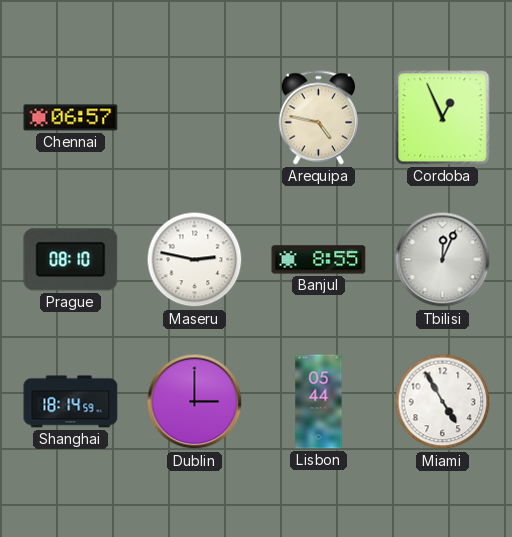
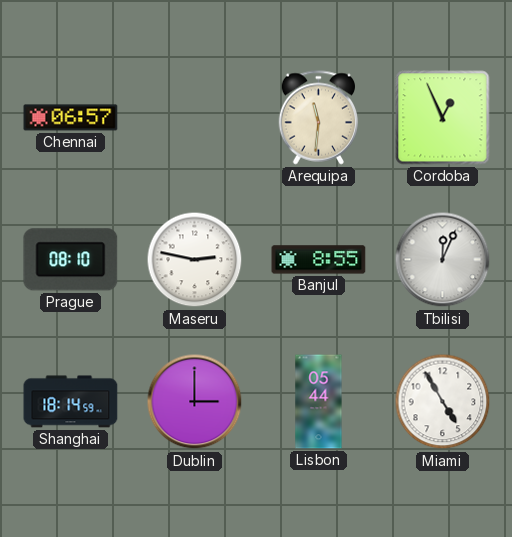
Arequipa: 4:47 -> 11:31
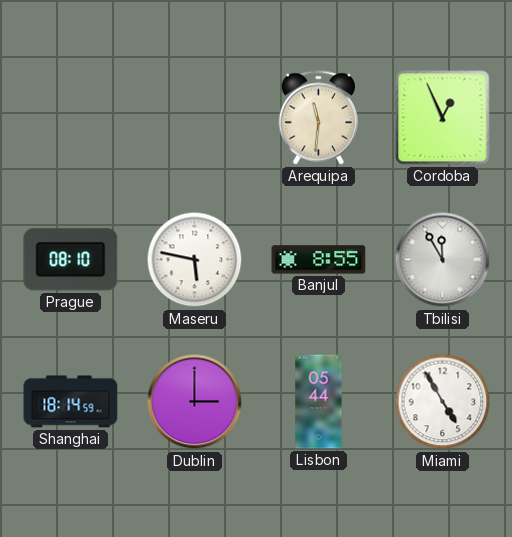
Chennai: 06:57 -> none
Maseru: 2:47 -> 5:47
Tbilisi: 12:04 -> 11:55
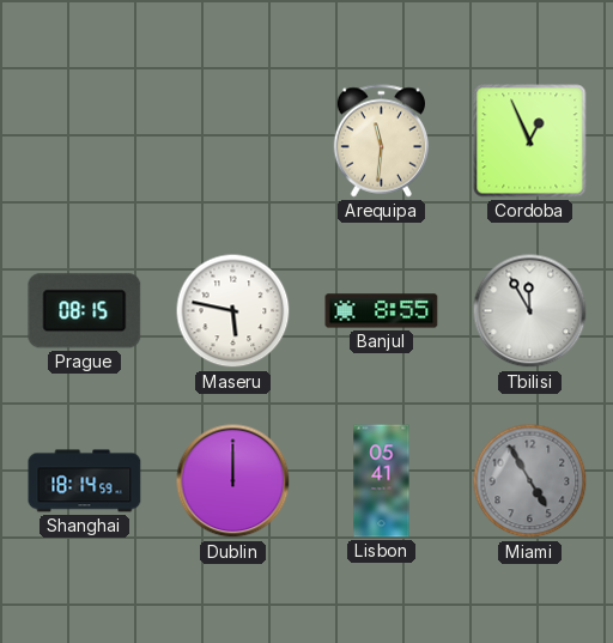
Prague: 08:10 -> 08:15
Dublin: 3:00 -> 12:00
Lisbon: 05:44 -> 05:41
Miami dial: white -> grey
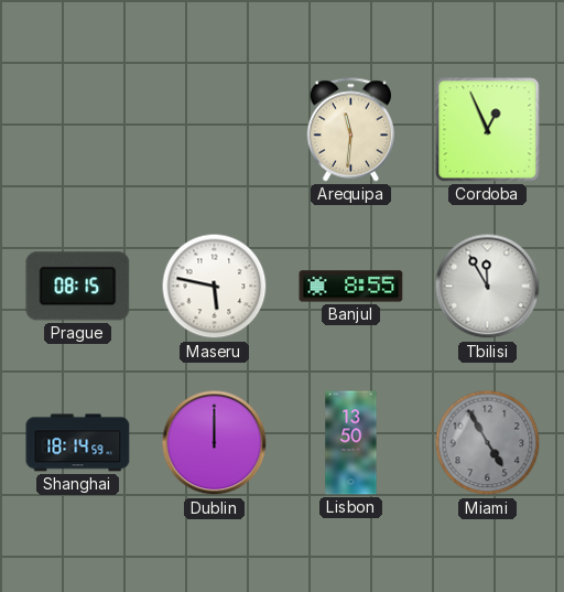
Lisbon: 05:41 -> 13:50
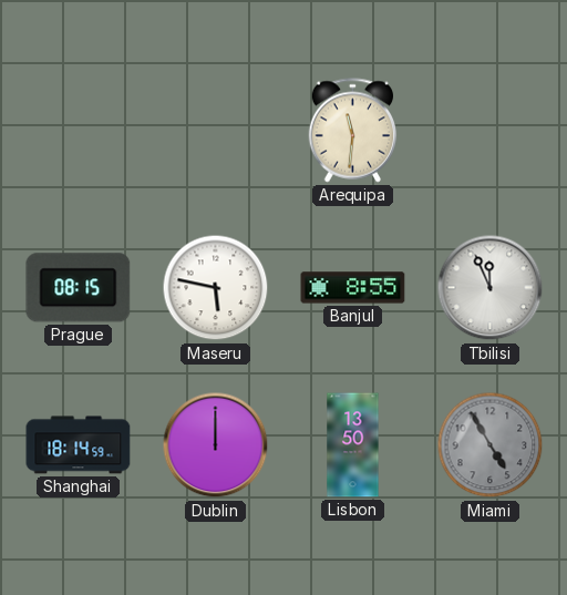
Cordoba: 12:56 -> none
Tbilisi: 11:55 -> 11:56
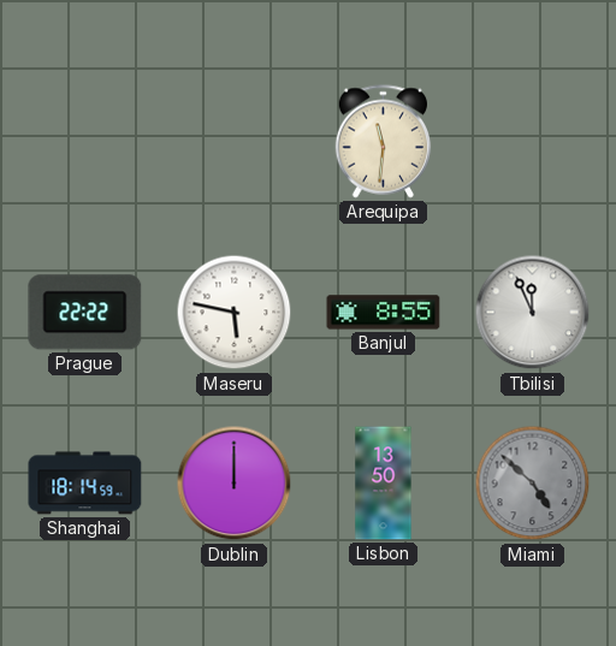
Prague: 08:15 -> 22:22
Miami: 4:55 -> 4:52
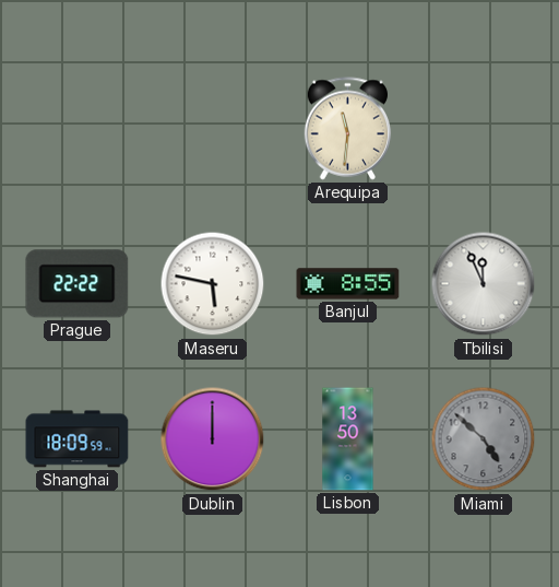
Shanghai: 18:14 -> 18:09
